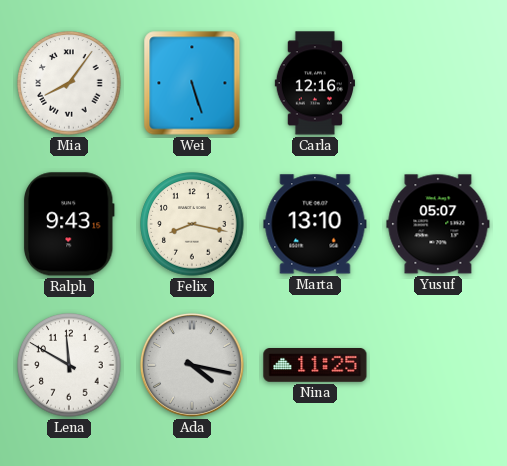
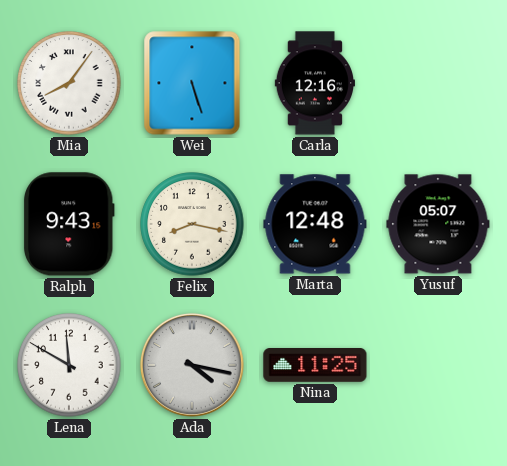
Marta: 13:10 -> 12:48
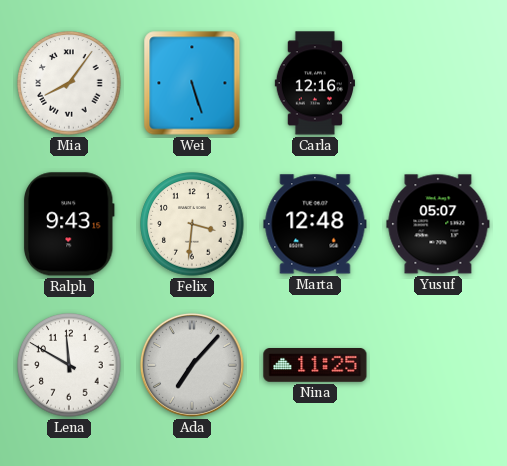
Felix: 8:17 -> 3:31
Ada: 4:17 -> 7:07
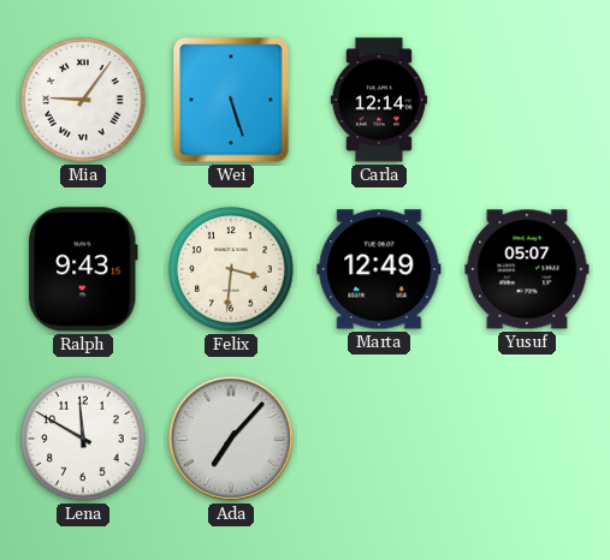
Mia: 8:06 -> 9:06
Carla: 12:16 -> 12:14
Marta: 12:48 -> 12:49
Nina: 11:25 -> none
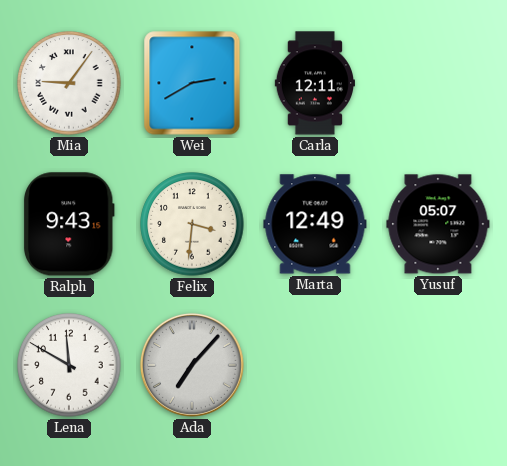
Wei: 5:27 -> 2:40
Carla: 12:14 -> 12:11
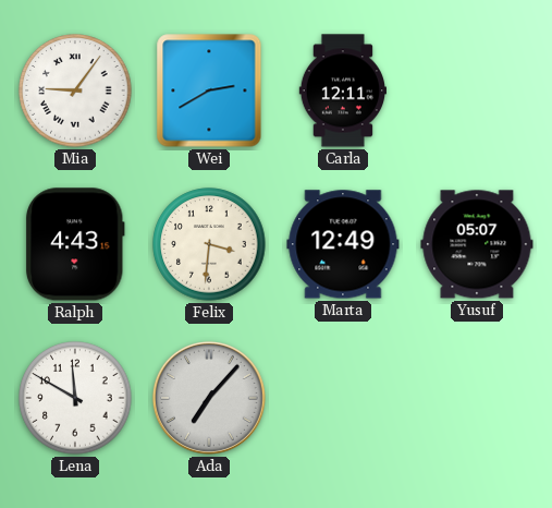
Ralph: 9:43 -> 4:43
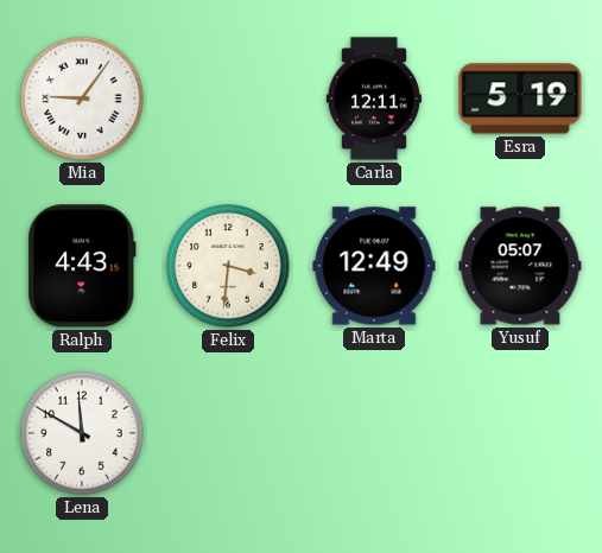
Wei: 2:40 -> none
Esra: none -> 5:19
Ada: 7:07 -> none
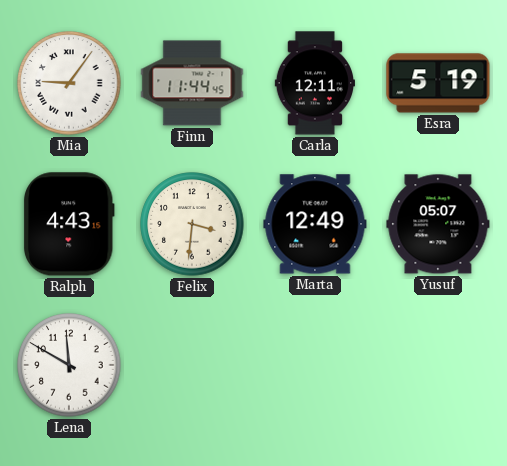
Finn: none -> 11:44
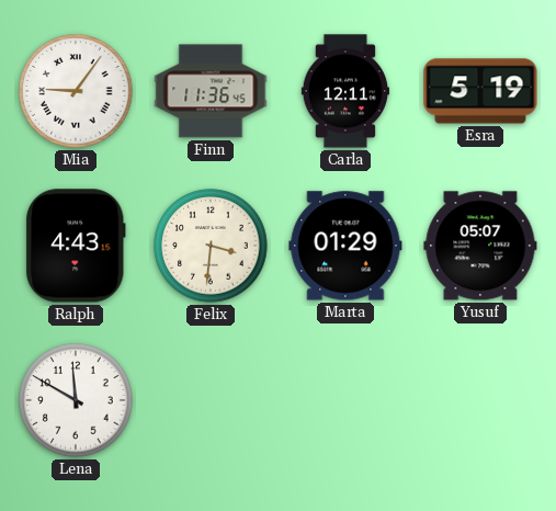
Finn: 11:44 -> 11:36
Marta: 12:49 -> 01:29
